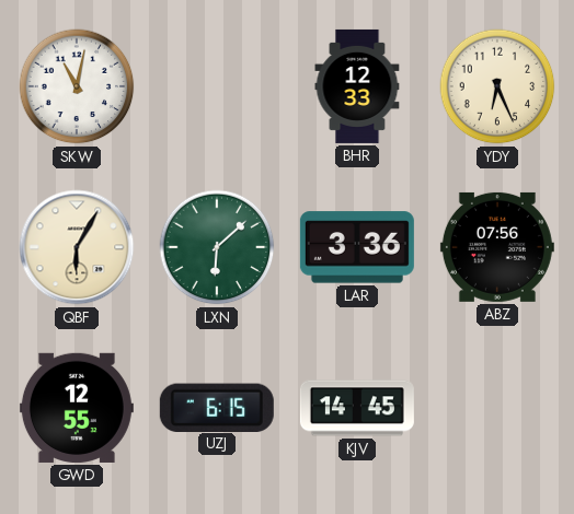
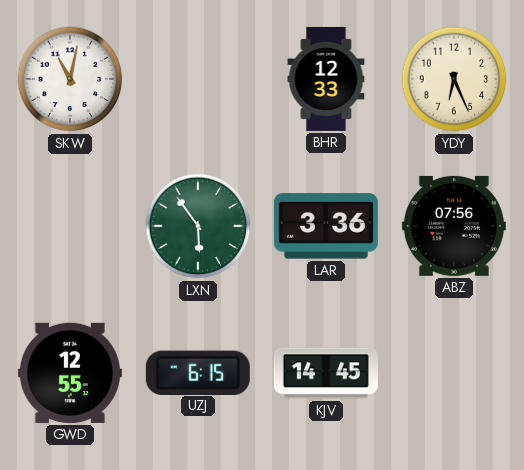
QBF: 6:05 -> none
LXN: 6:08 -> 5:54
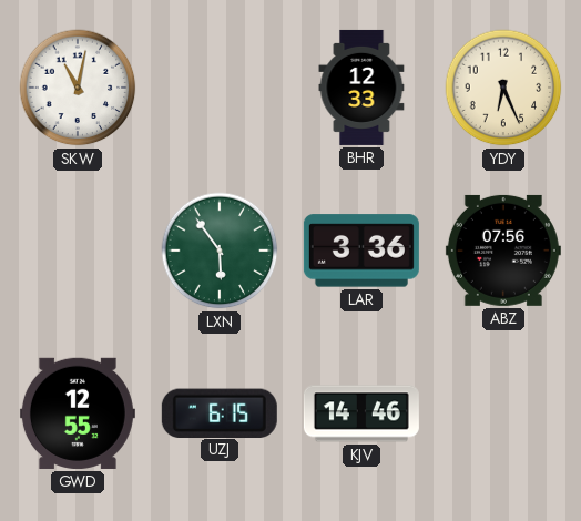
KJV: 14:45 -> 14:46
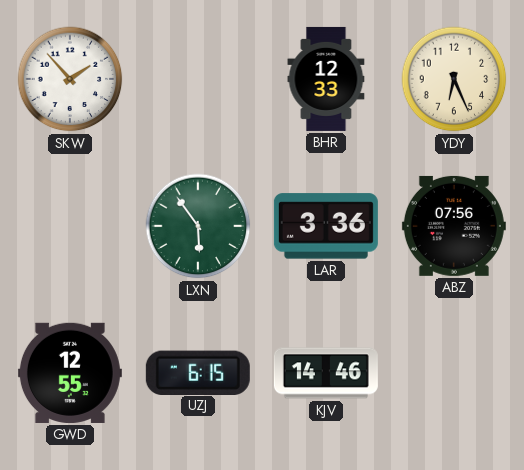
SKW: 11:02 -> 1:53
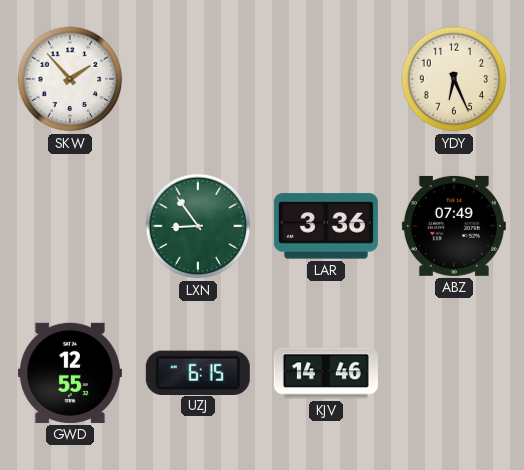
BHR: 12:33 -> none
LXN: 5:54 -> 8:54
ABZ: 07:56 -> 07:49
